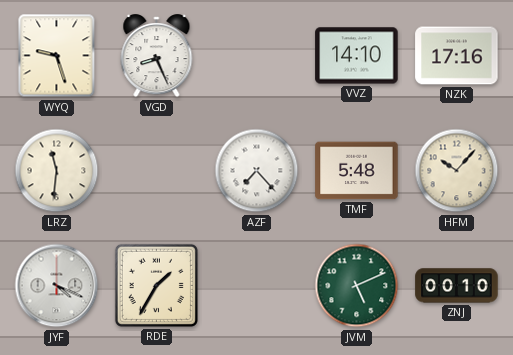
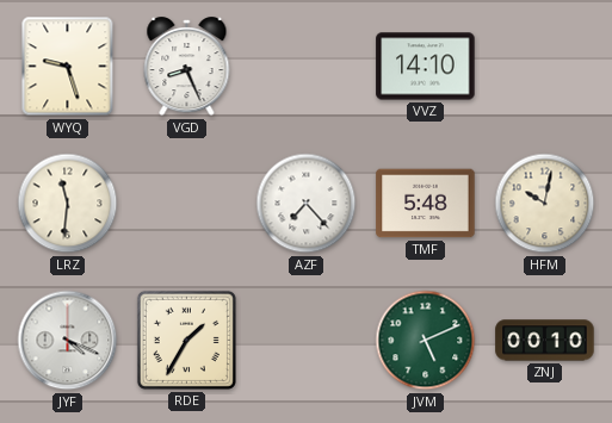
NZK: 17:16 -> none
HFM: 10:07 -> 10:02
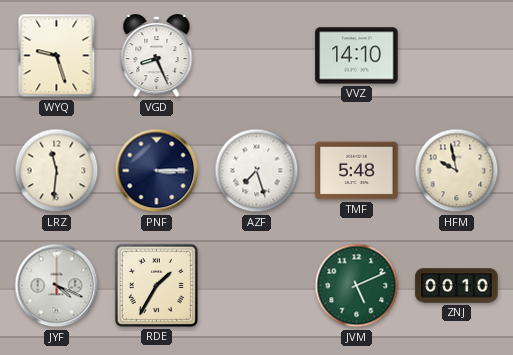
PNF: none -> 3:15
AZF: 7:23 -> 7:27
HFM: 10:02 -> 9:58
